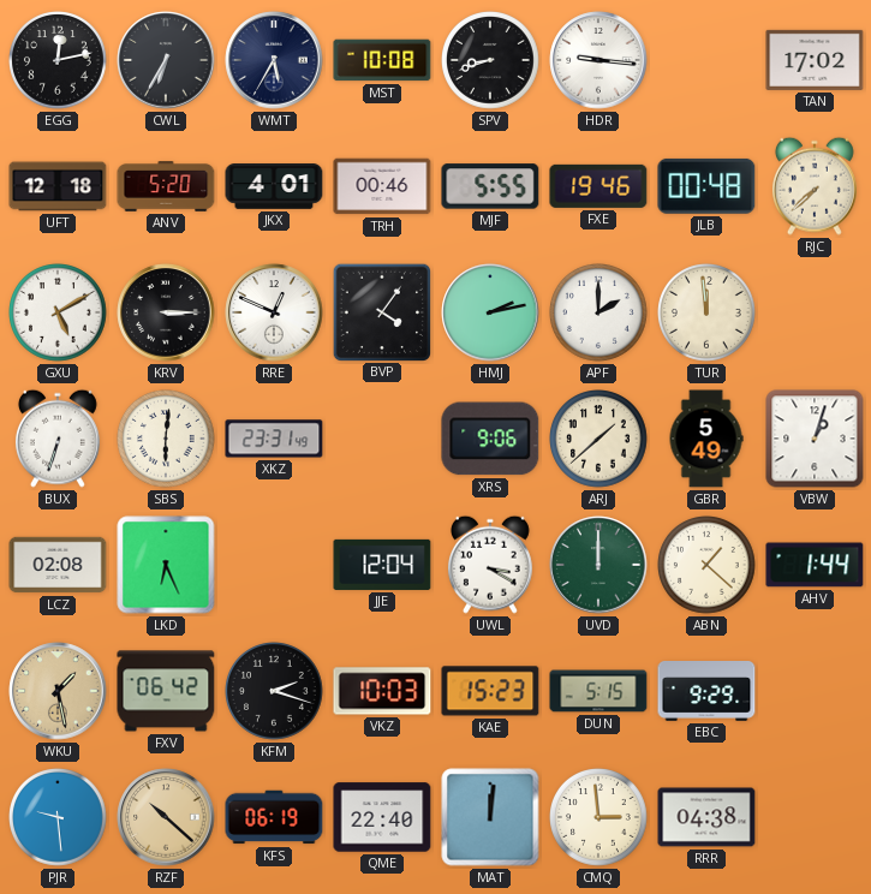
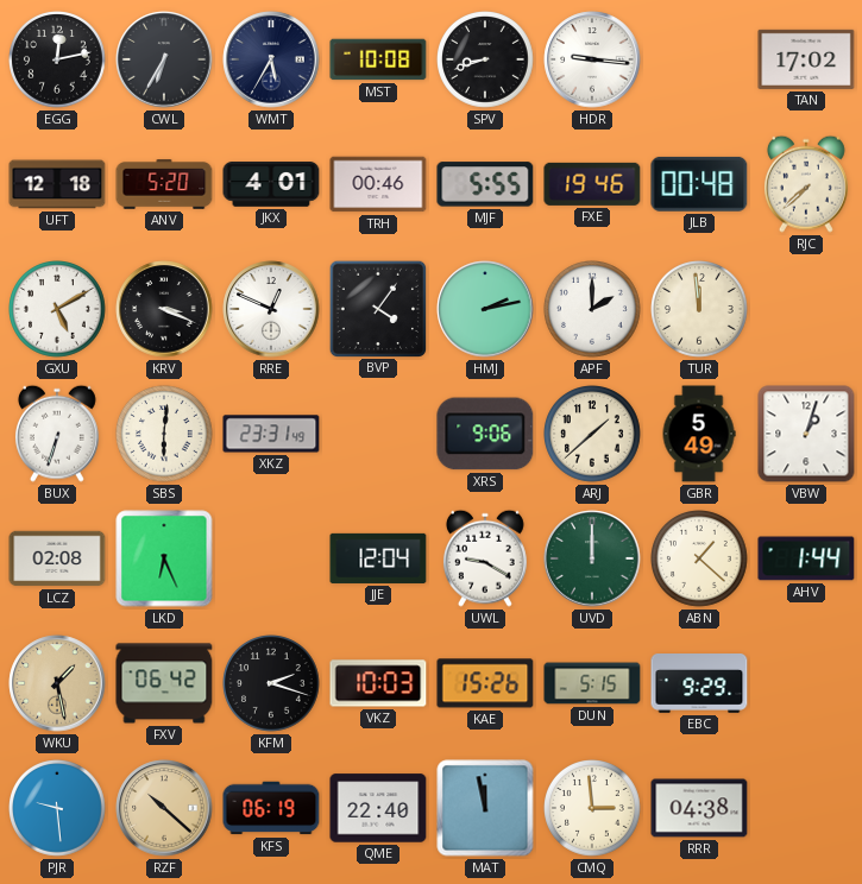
KRV: 3:15 -> 3:19
UWL: 3:20 -> 9:20
KAE: 15:23 -> 15:26
MAT: 12:01 -> 11:58
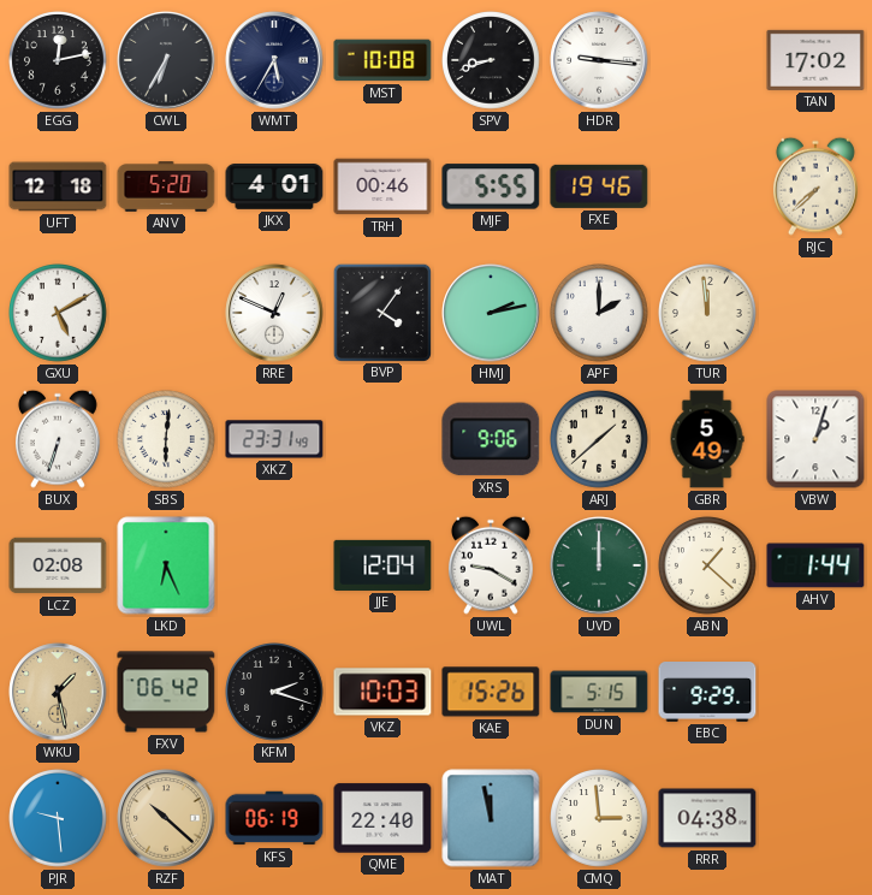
JLB: 00:48 -> none
KRV: 3:19 -> none
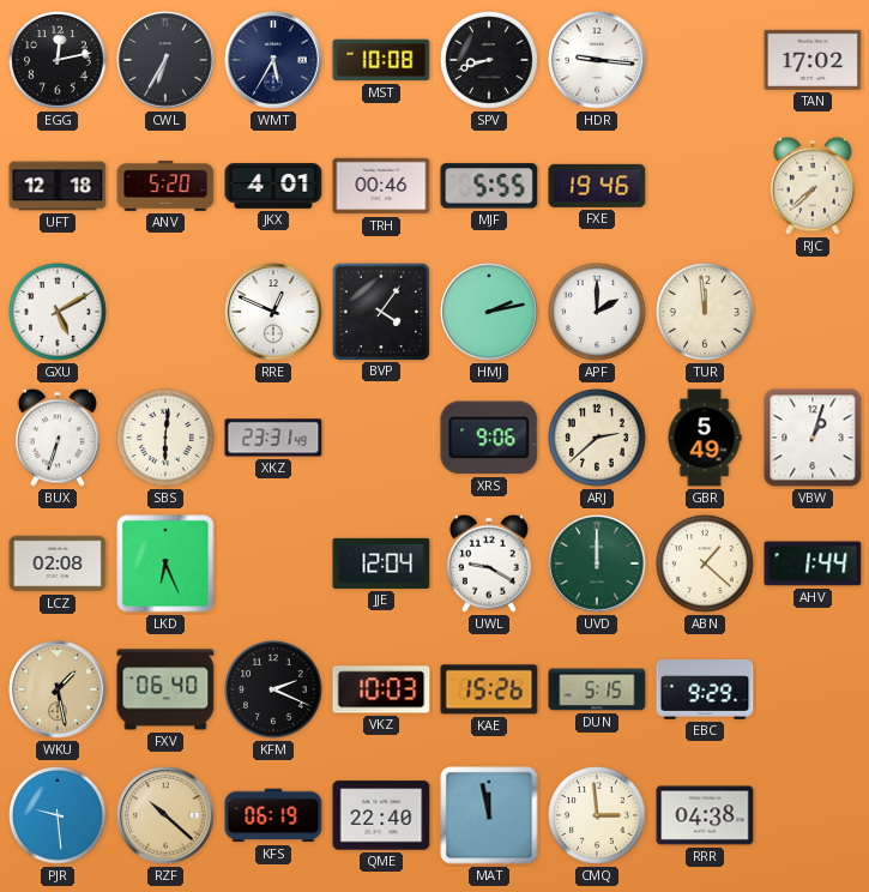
ARJ: 1:38 -> 2:38
FXV: 06:42 -> 06:40
KFM: 2:18 -> 2:19
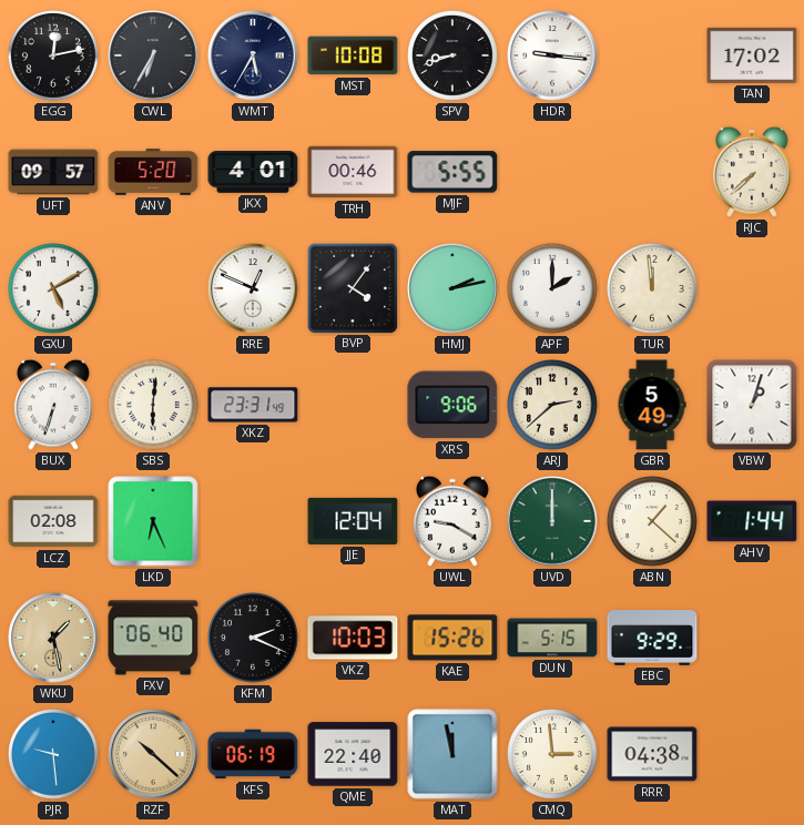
UFT: 12:18 -> 09:57
FXE: 19:46 -> none
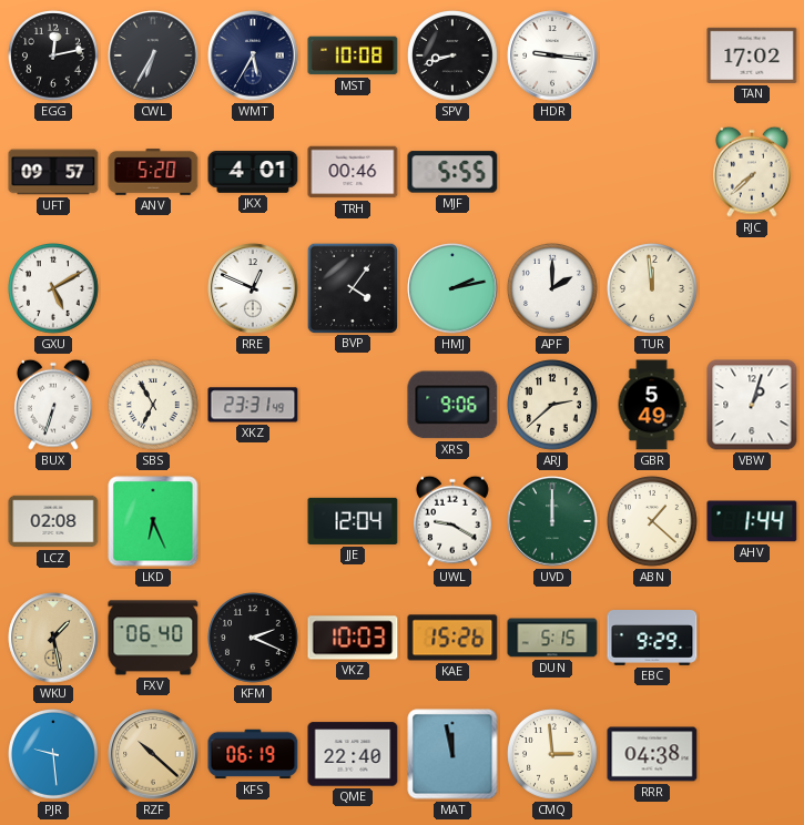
SBS: 6:01 -> 6:55
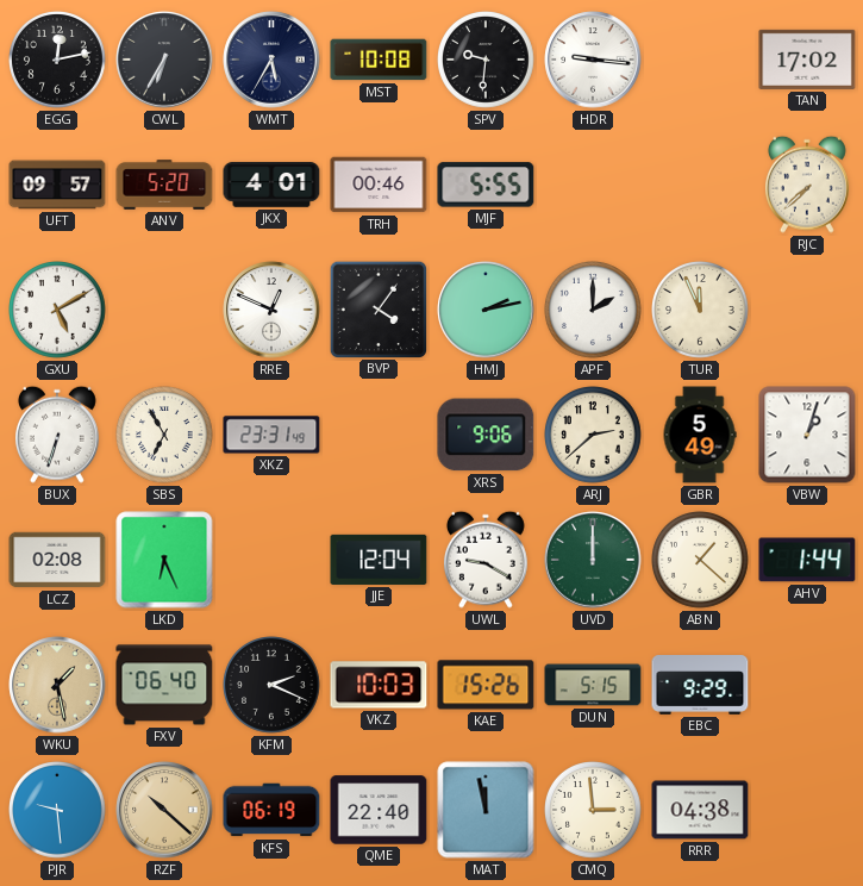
SPV: 8:42 -> 9:31
TUR: 11:59 -> 11:56
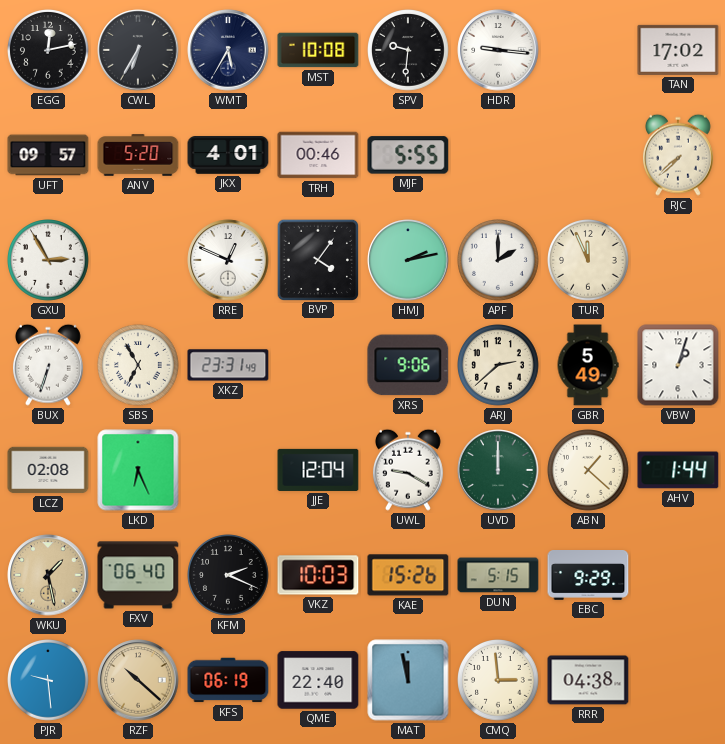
GXU: 5:10 -> 2:55
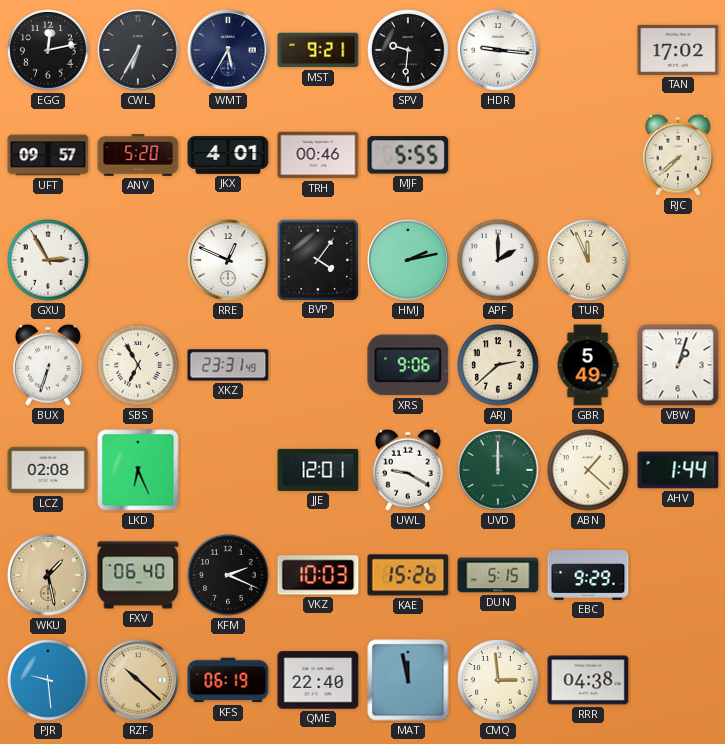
MST: 10:08 -> 9:21
JJE: 12:04 -> 12:01
